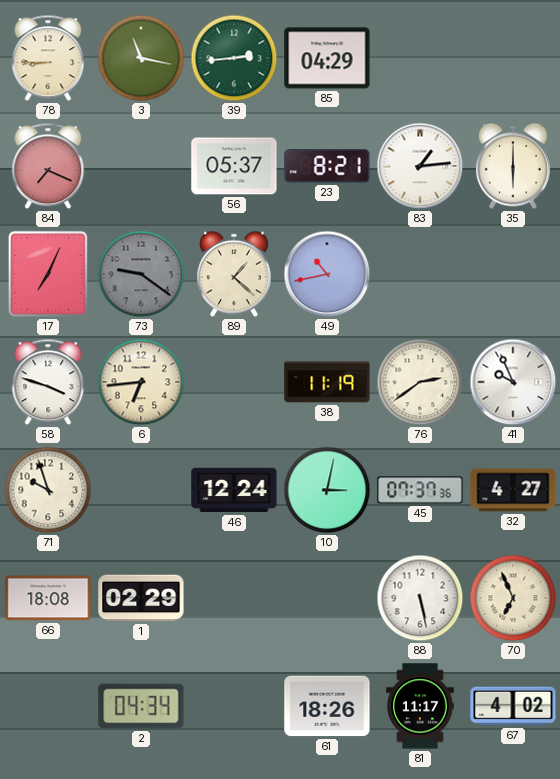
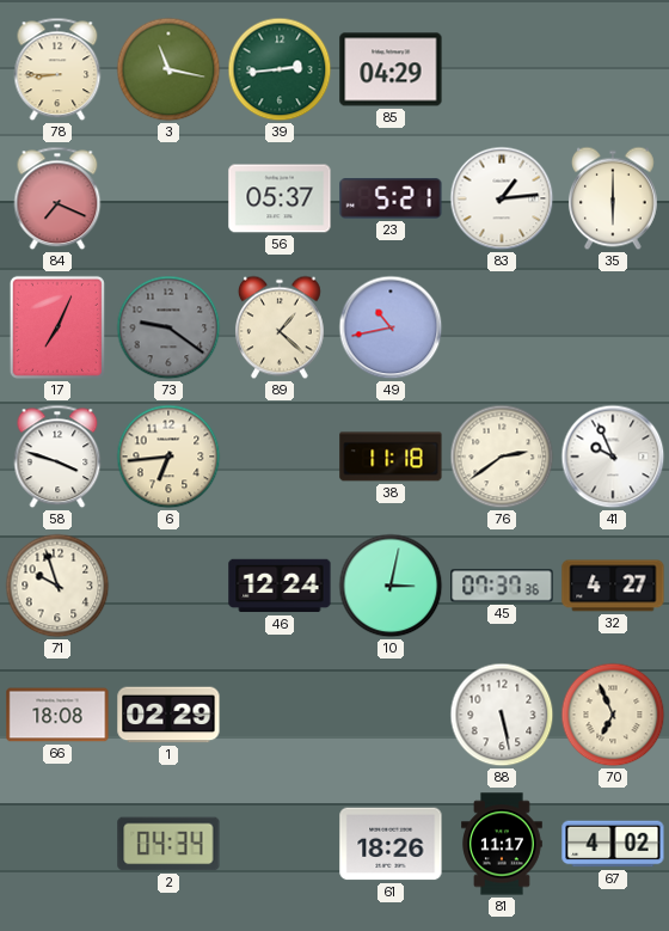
23: 8:21 -> 5:21
38: 11:19 -> 11:18
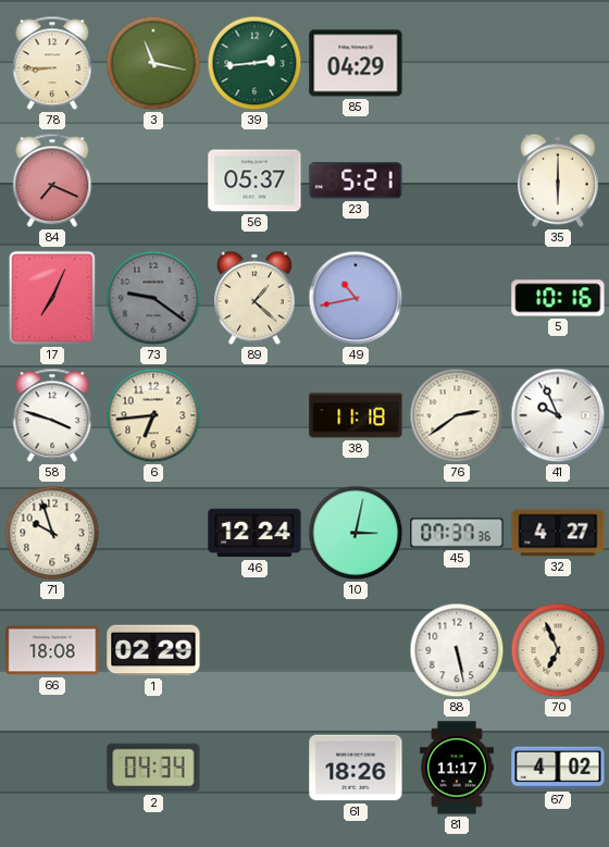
83: 1:14 -> none
5: none -> 10:16
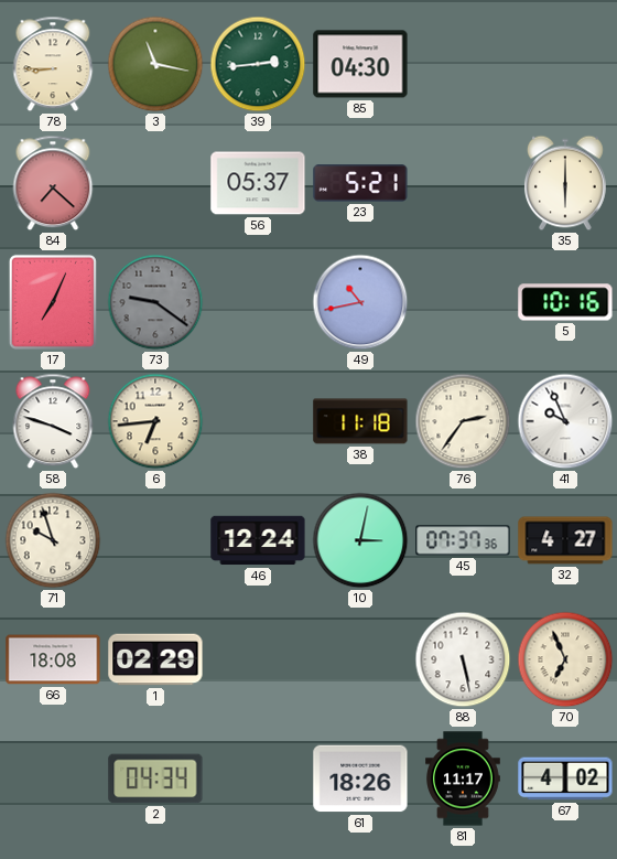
85: 04:29 -> 04:30
84: 7:19 -> 7:22
89: 1:22 -> none
76: 2:39 -> 2:36
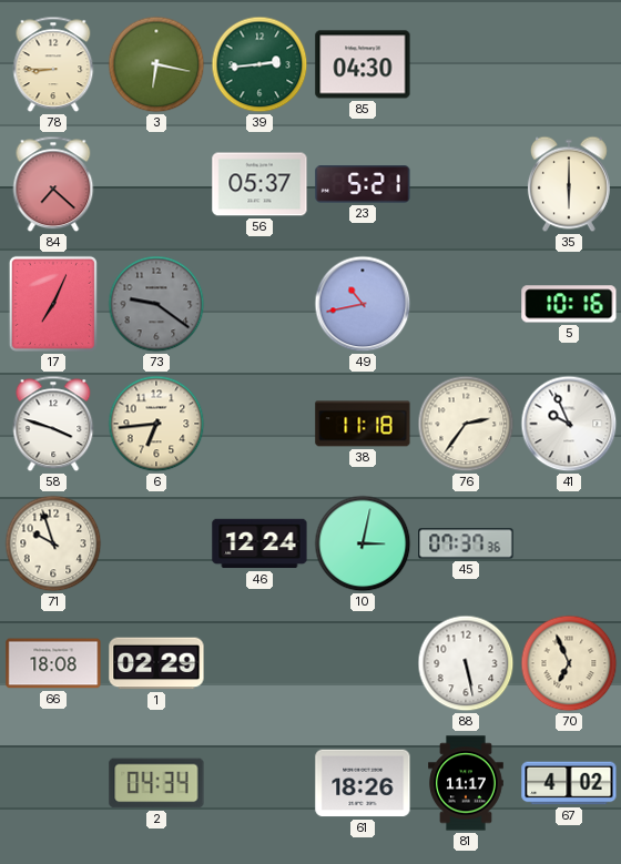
3: 11:17 -> 6:17
32: 4:27 -> none
